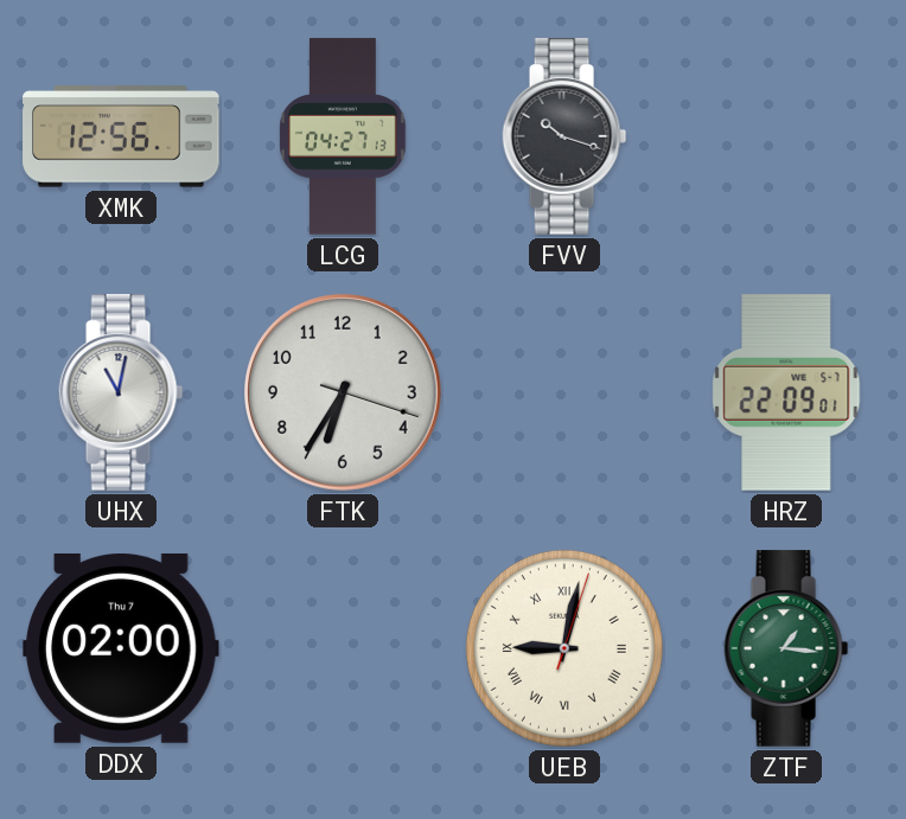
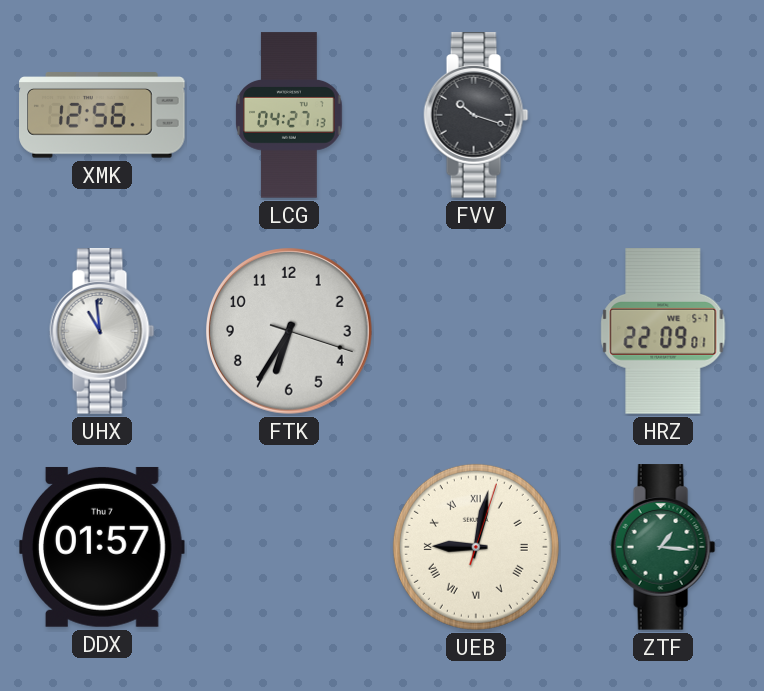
UHX: 11:02 -> 10:59
DDX: 02:00 -> 01:57
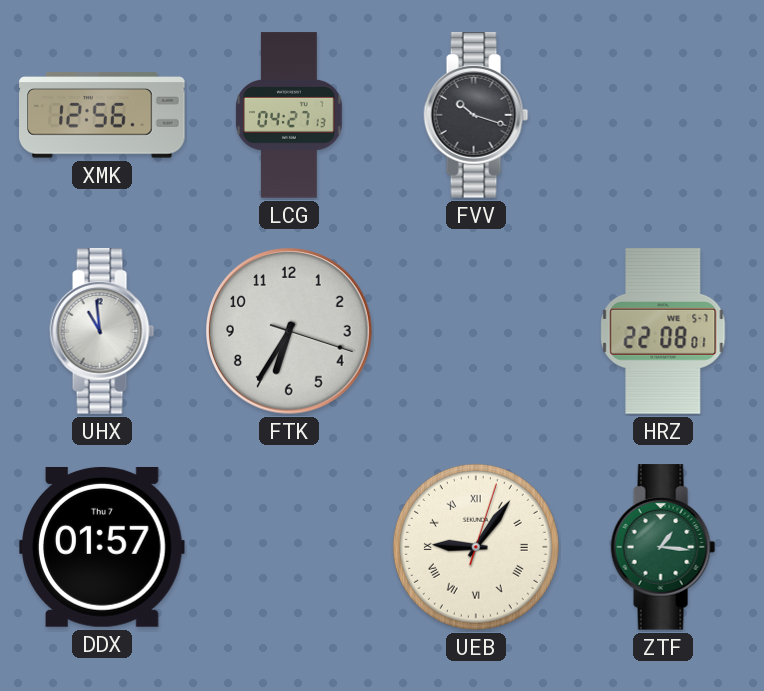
HRZ: 22:09 -> 22:08
UEB: 9:02 -> 9:06
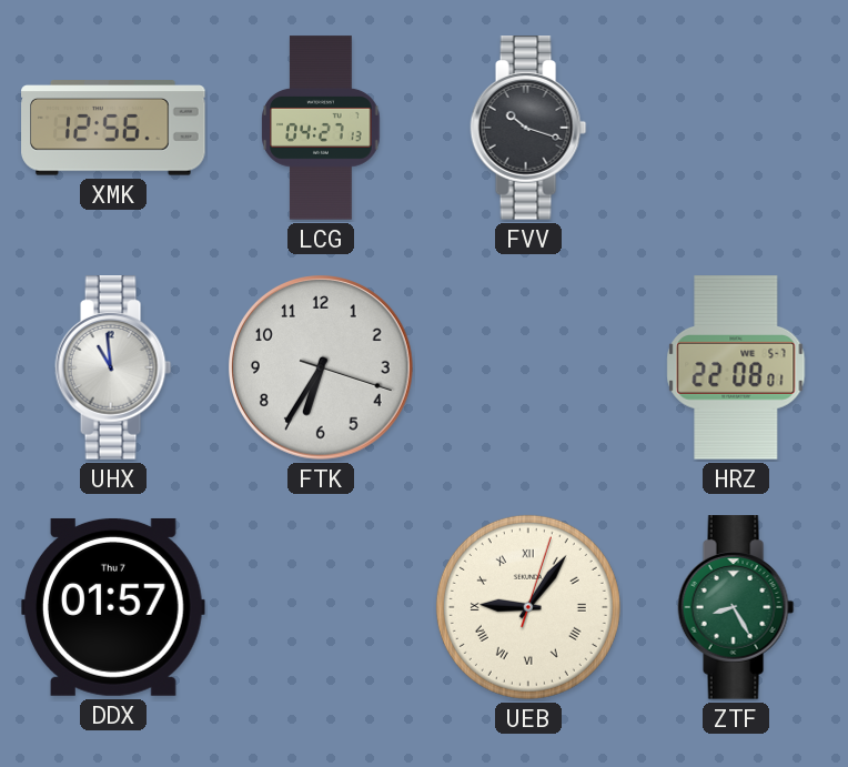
ZTF: 1:16 -> 8:25
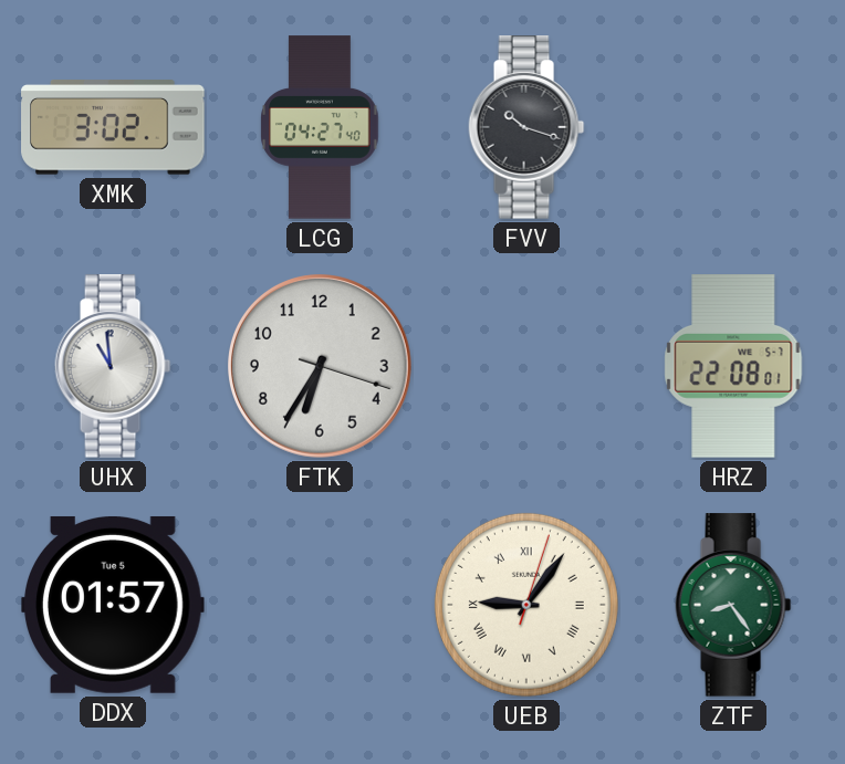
XMK: 12:56 -> 3:02
LCG: 04:27:13 -> 04:27:40
DDX date: Thu 7 -> Tue 5
ZTF: 8:25 -> 8:24
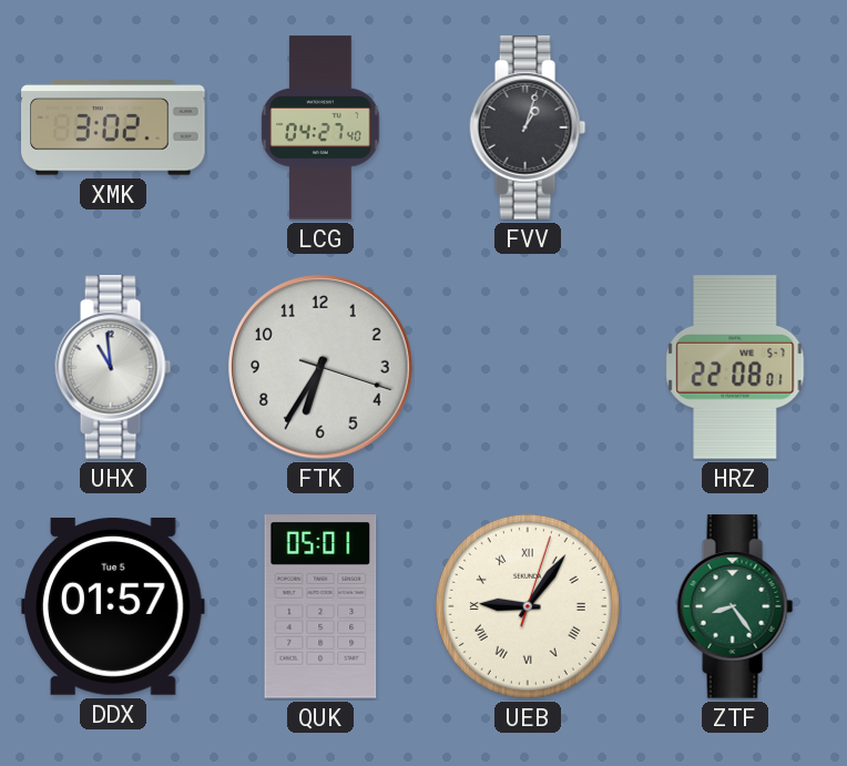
FVV: 10:18 -> 1:03
QUK: none -> 05:01
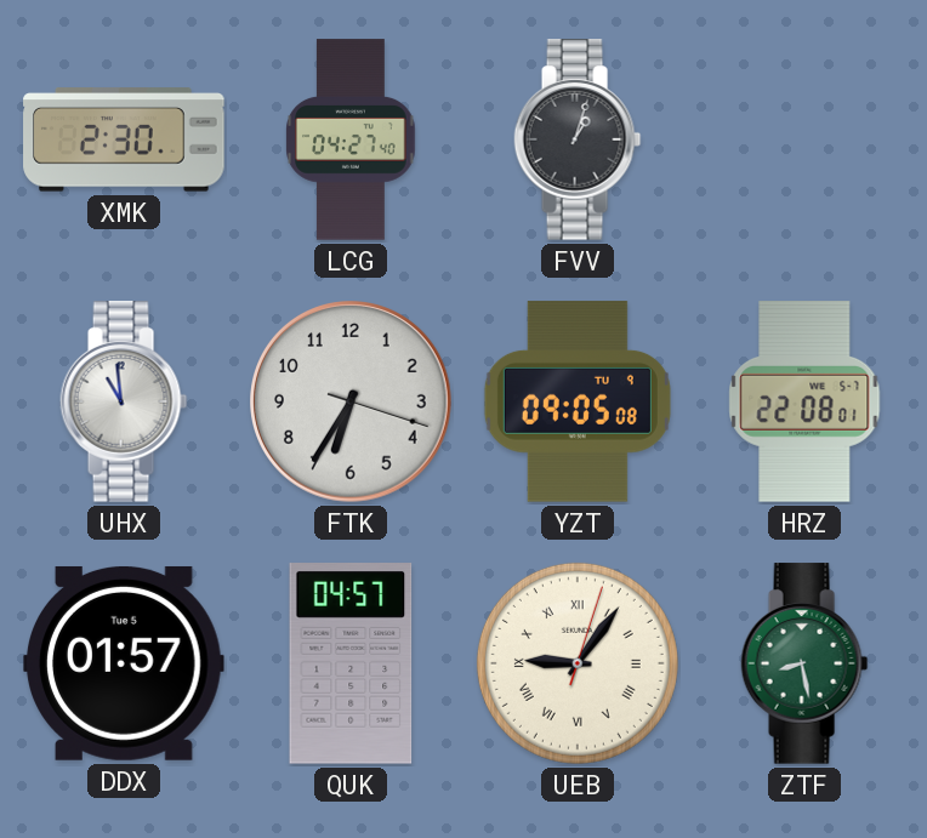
XMK: 3:02 -> 2:30
YZT: none -> 09:05
QUK: 05:01 -> 04:57
ZTF: 8:24 -> 8:28
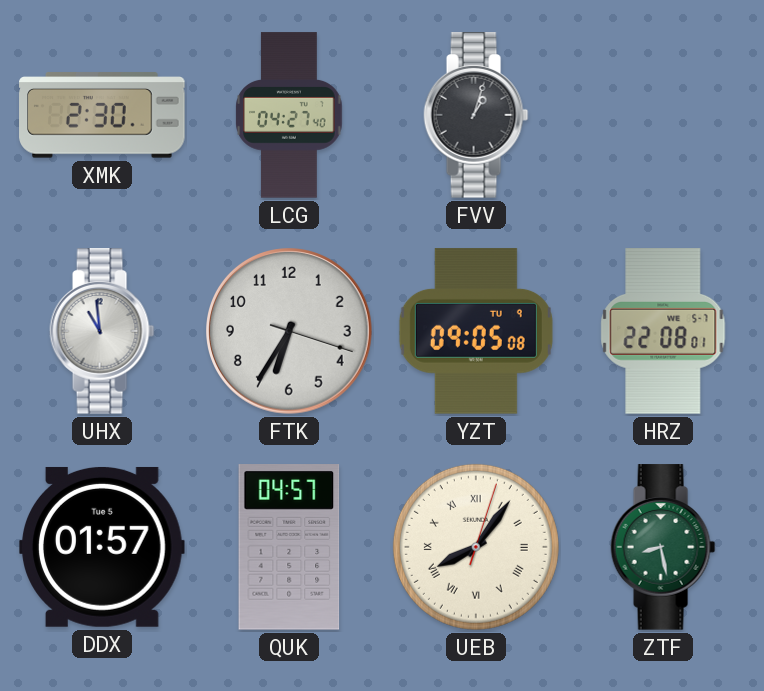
UEB: 9:06 -> 8:06
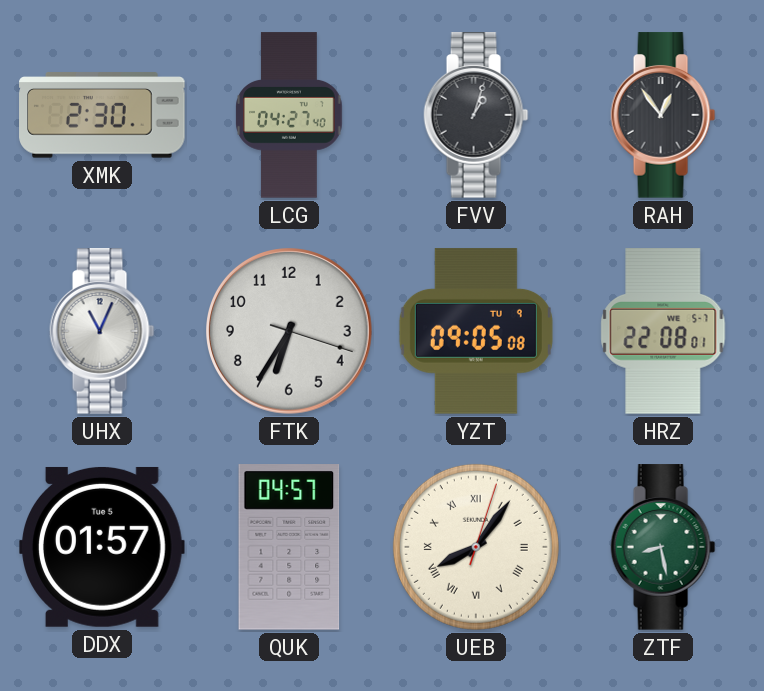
RAH: none -> 12:54
UHX: 10:59 -> 11:04
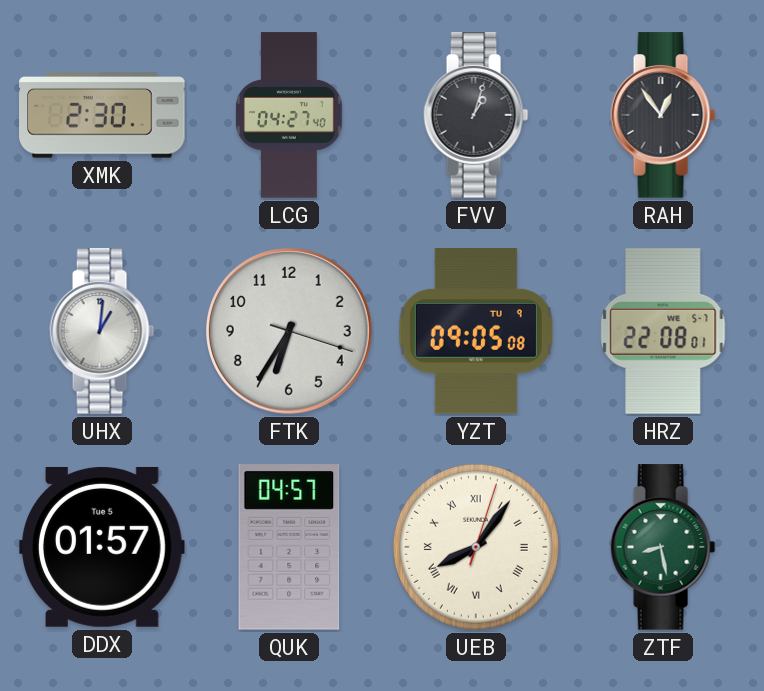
UHX: 11:04 -> 1:01
